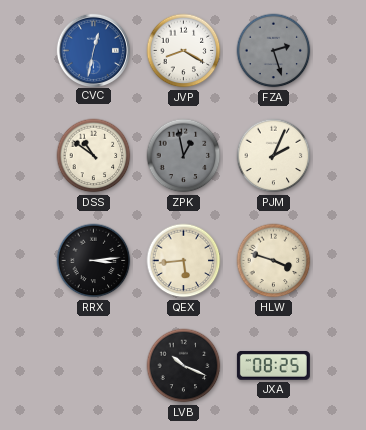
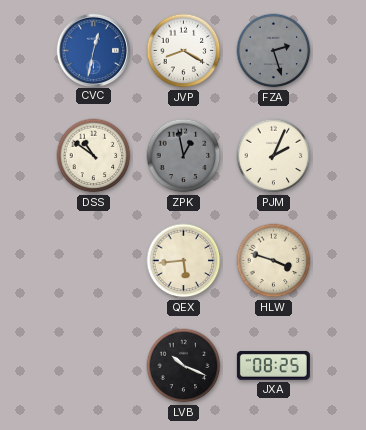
RRX: 3:14 -> none
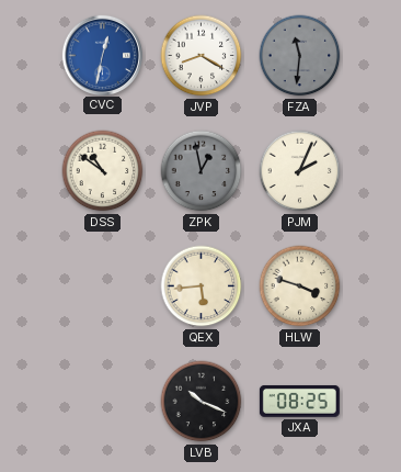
FZA: 2:27 -> 11:31
